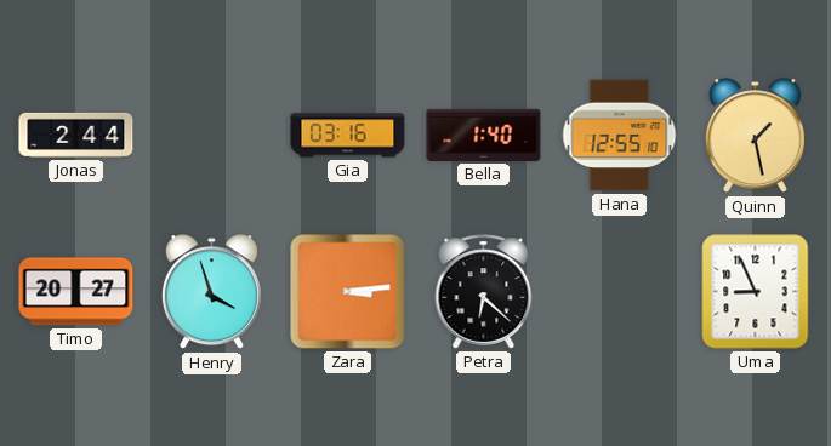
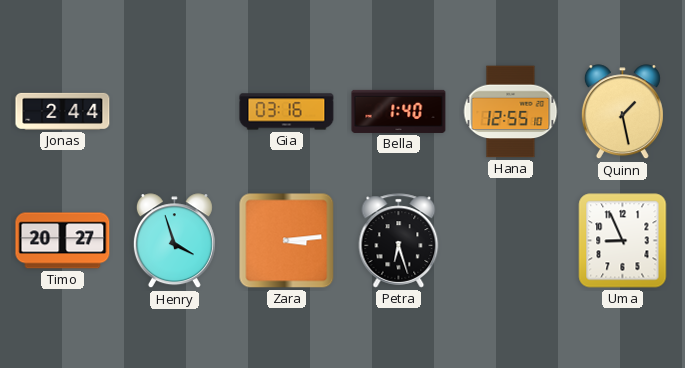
Petra: 6:22 -> 6:27
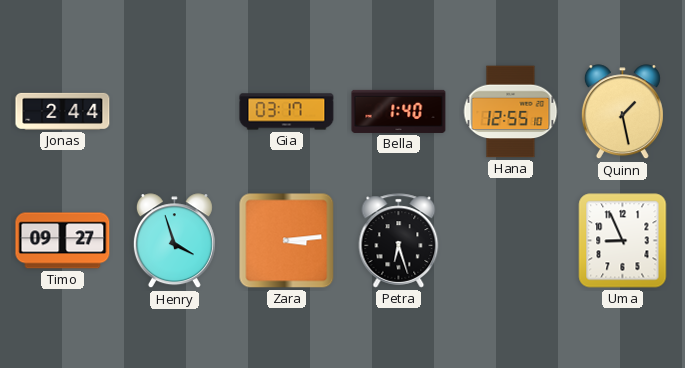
Gia: 03:16 -> 03:17
Timo: 20:27 -> 09:27
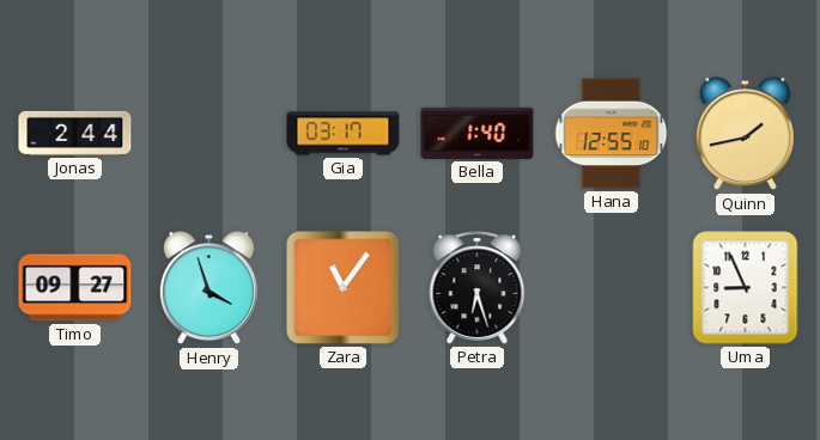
Quinn: 1:28 -> 1:43
Zara: 3:14 -> 11:06
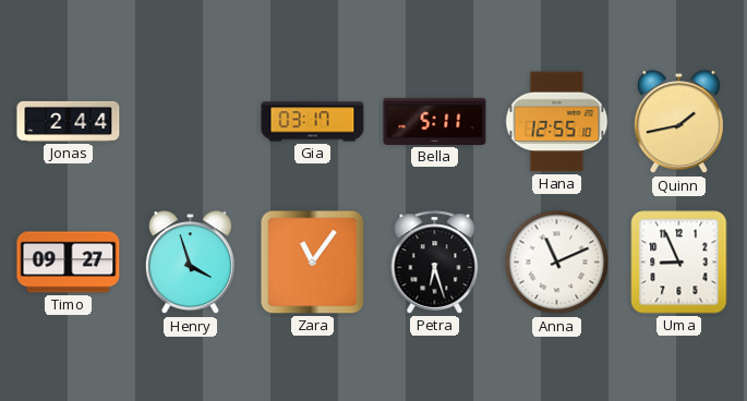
Bella: 1:40 -> 5:11
Anna: none -> 11:11
